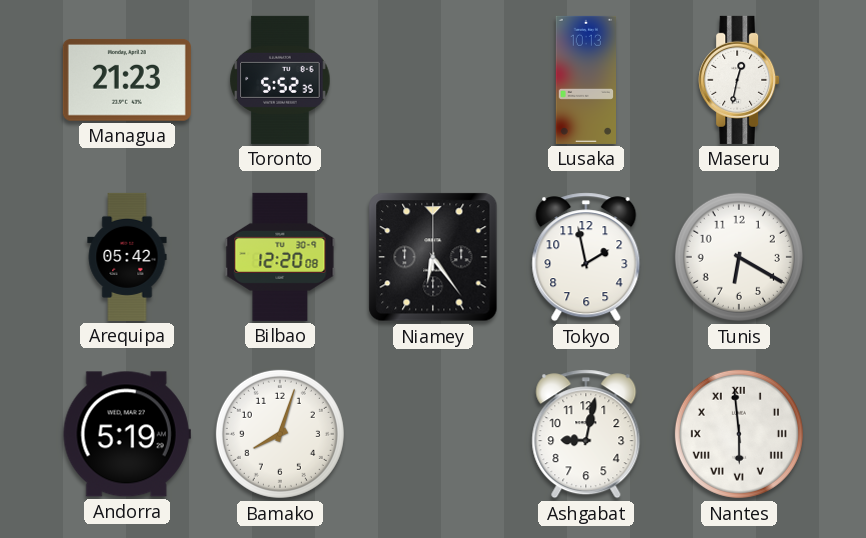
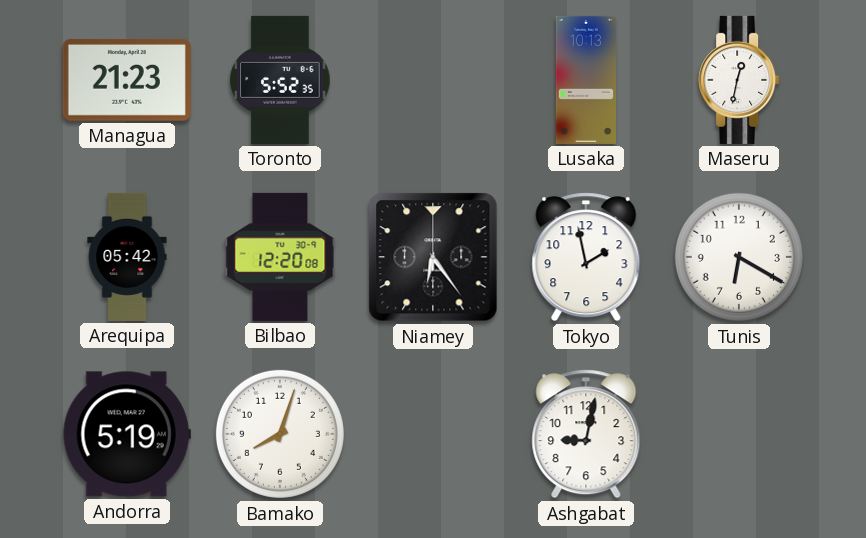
Nantes: 5:59 -> none
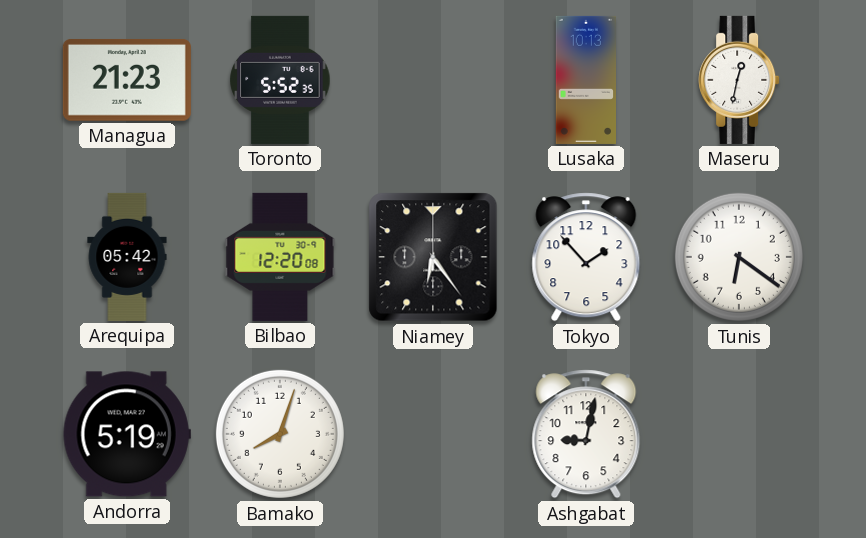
Tokyo: 1:58 -> 1:53
Tunis: 6:20 -> 6:21
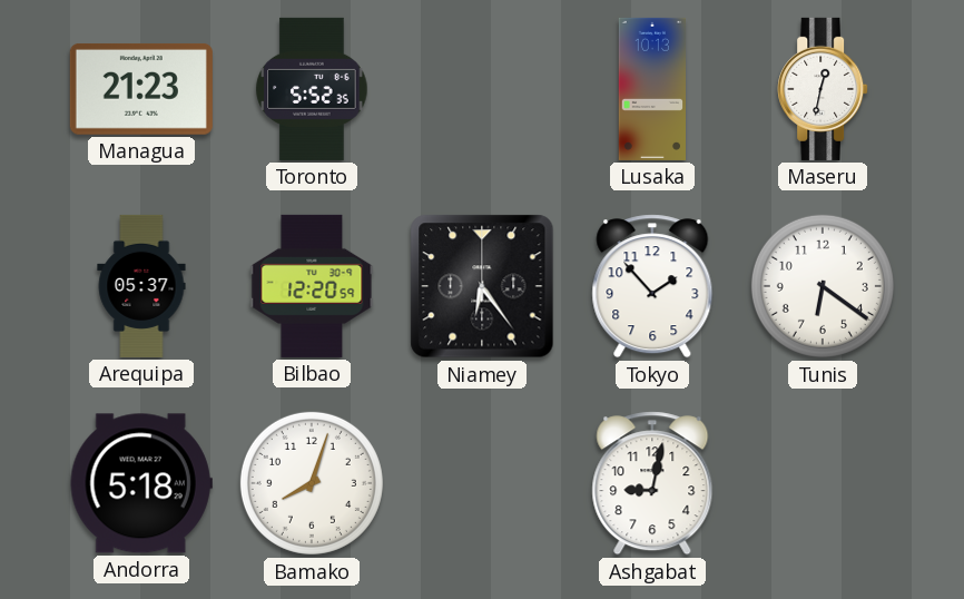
Arequipa: 05:42 -> 05:37
Bilbao: 12:20:08 -> 12:20:59
Andorra: 5:19 -> 5:18
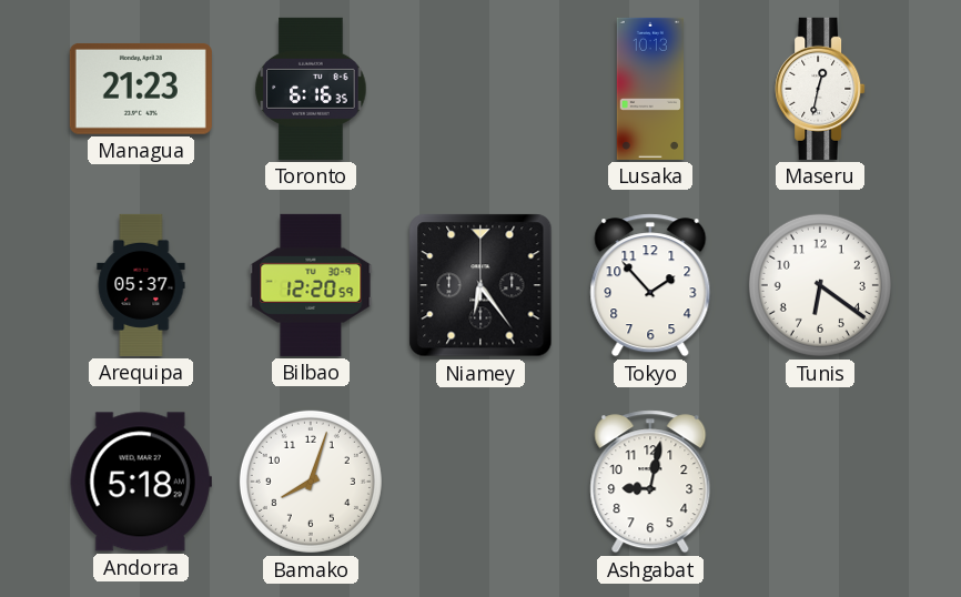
Toronto: 5:52 -> 6:16
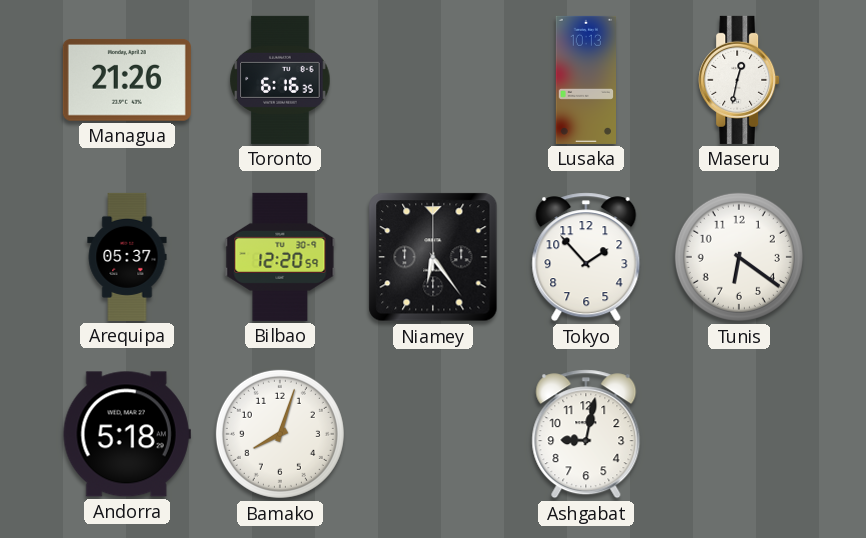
Managua: 21:23 -> 21:26
